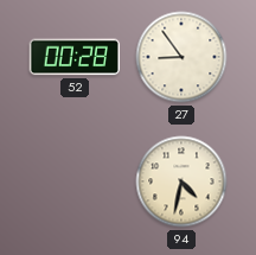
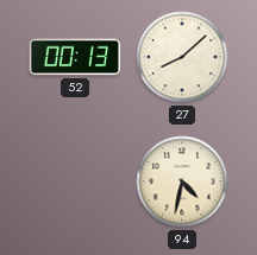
52: 00:28 -> 00:13
27: 8:54 -> 8:08
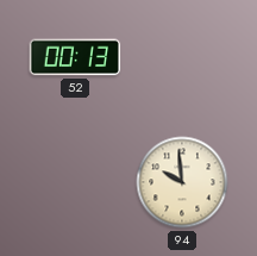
27: 8:08 -> none
94: 4:32 -> 9:59
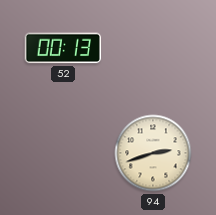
94: 9:59 -> 2:42
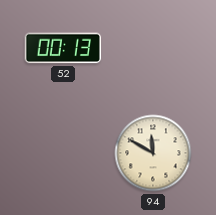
94: 2:42 -> 11:50
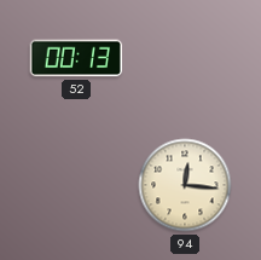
94: 11:50 -> 12:16
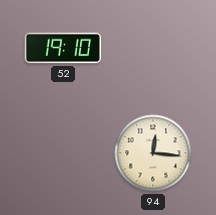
52: 00:13 -> 19:10
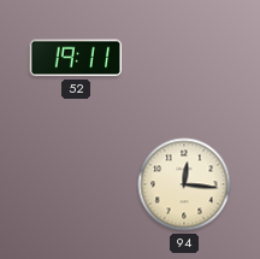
52: 19:10 -> 19:11
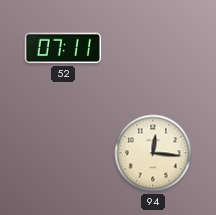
52: 19:11 -> 07:11
